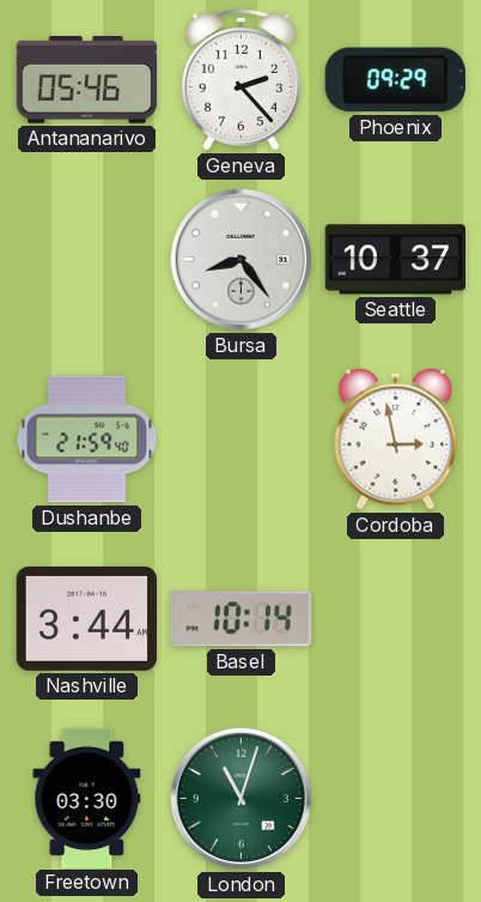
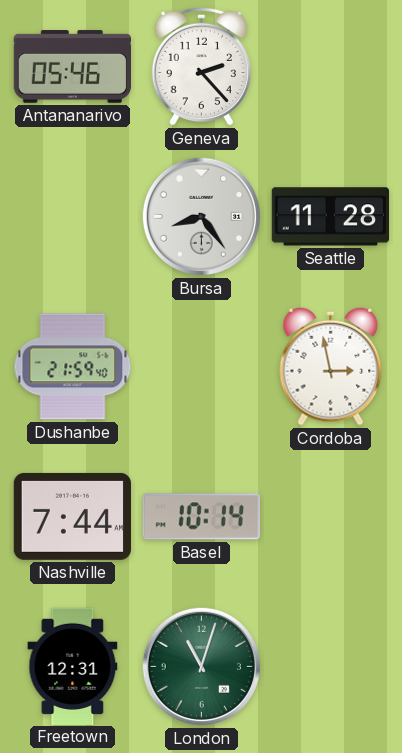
Phoenix: 09:29 -> none
Seattle: 10:37 -> 11:28
Nashville: 3:44 -> 7:44
Freetown: 03:30 -> 12:31
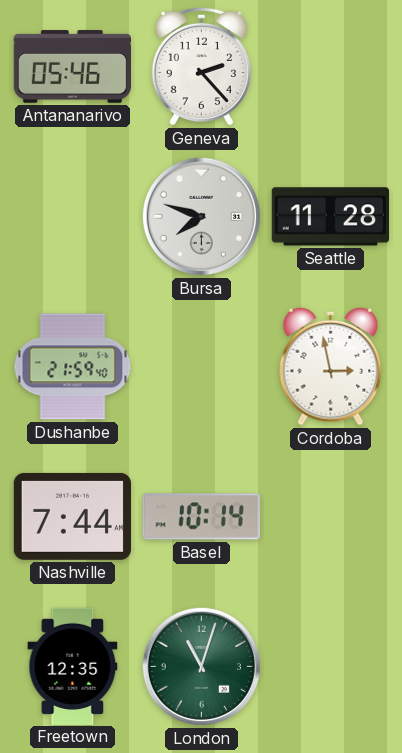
Bursa: 8:24 -> 7:48
Freetown: 12:31 -> 12:35
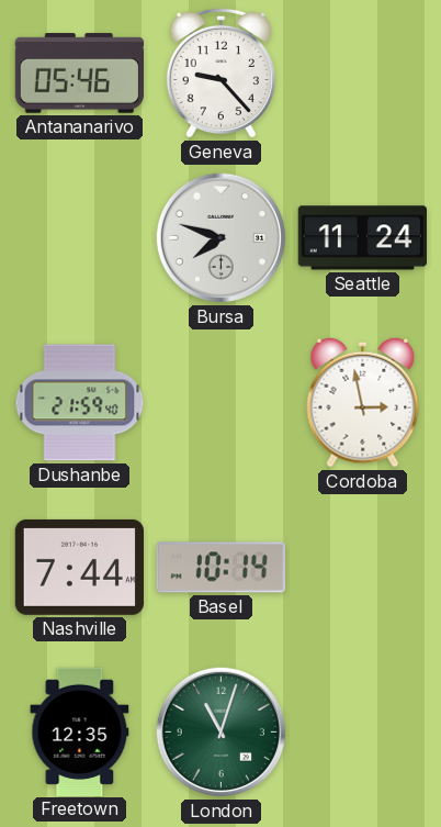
Geneva: 2:23 -> 9:23
Seattle: 11:28 -> 11:24
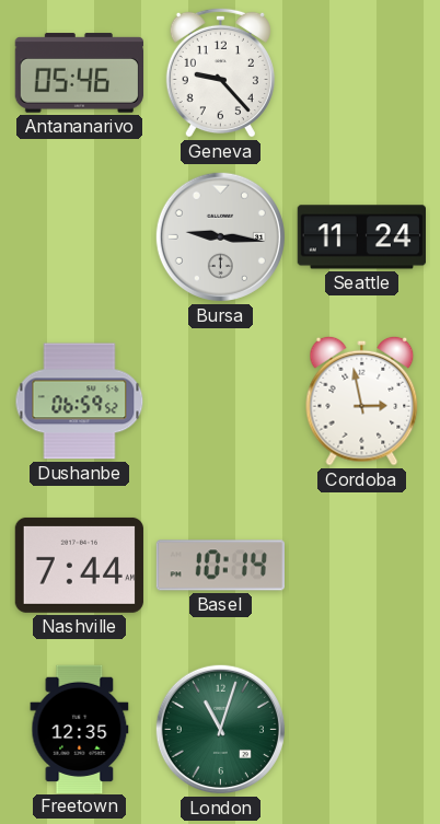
Bursa: 7:48 -> 9:16
Dushanbe: 21:59 -> 06:59
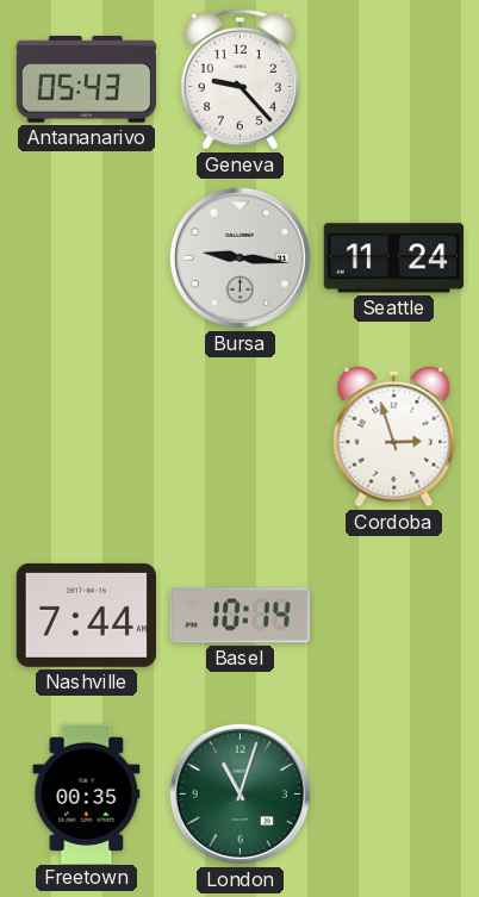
Antananarivo: 05:46 -> 05:43
Dushanbe: 06:59 -> none
Cordoba: 2:58 -> 2:57
Freetown: 12:35 -> 00:35
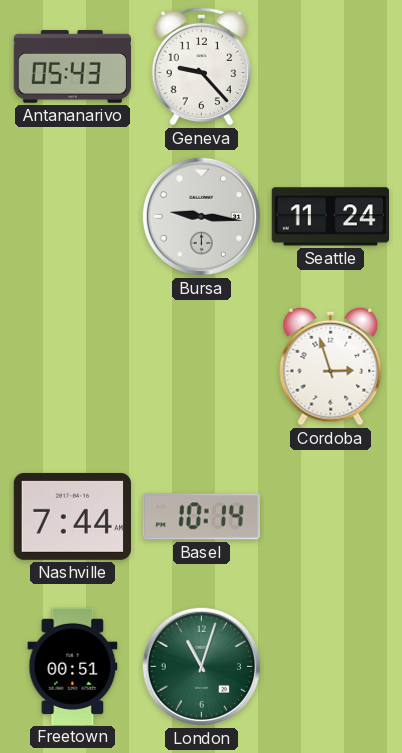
Freetown: 00:35 -> 00:51
